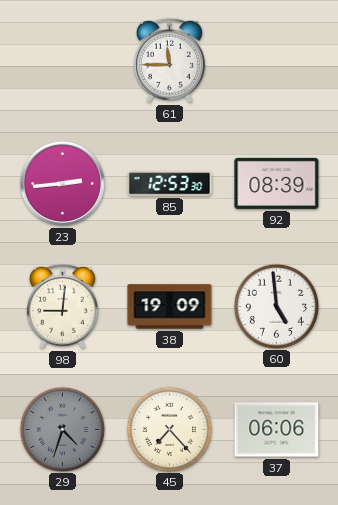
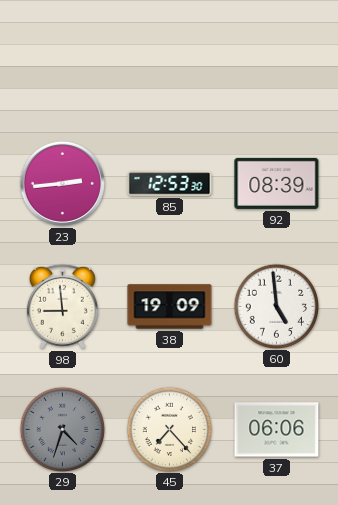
61: 11:45 -> none
98: 9:01 -> 8:59
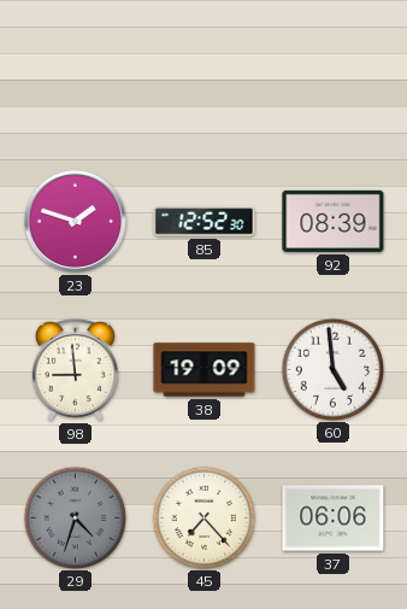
23: 2:44 -> 1:48
85: 12:53 -> 12:52
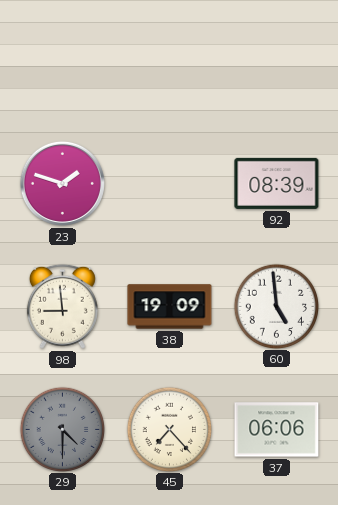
85: 12:52 -> none
29: 4:33 -> 4:30
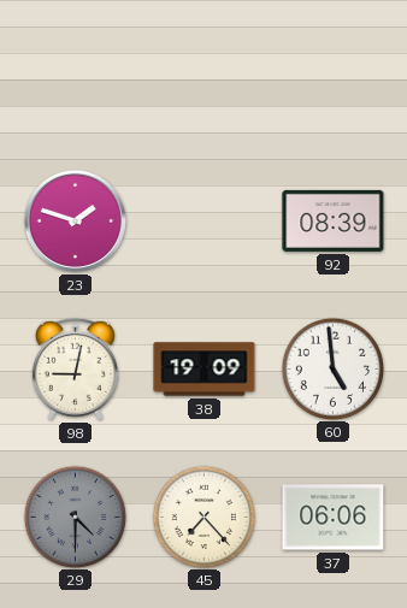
98: 8:59 -> 9:02
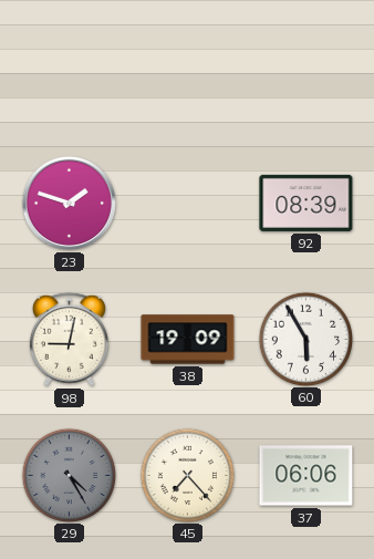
60: 4:59 -> 5:55
29: 4:30 -> 4:25
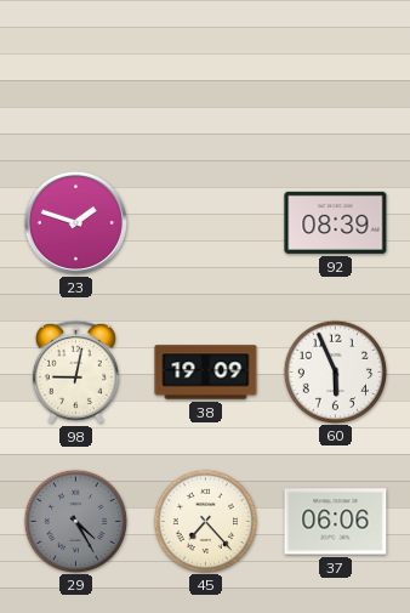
60: 5:55 -> 5:56
